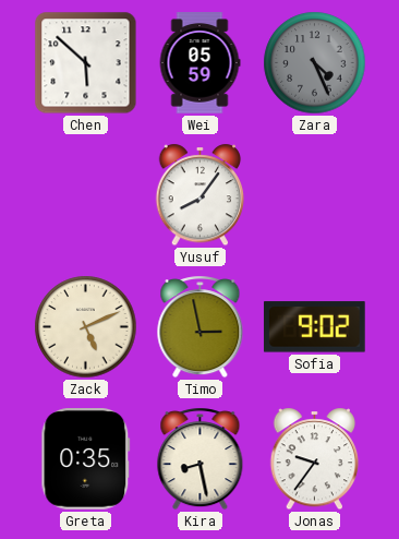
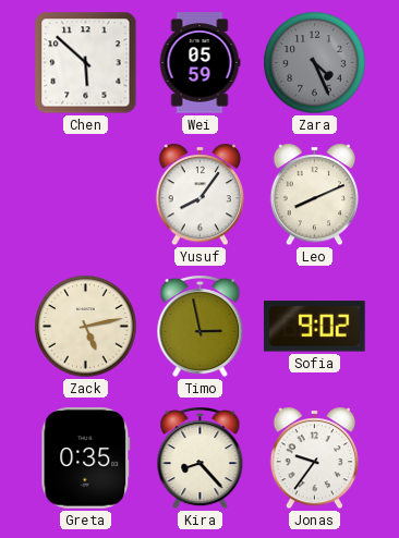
Leo: none -> 8:11
Zack: 5:11 -> 5:13
Kira: 8:28 -> 8:23
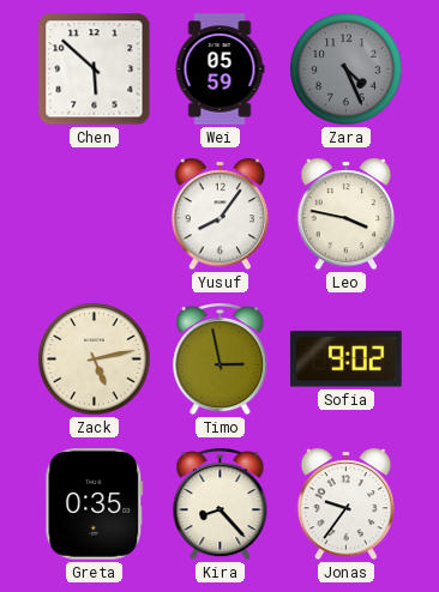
Leo: 8:11 -> 3:47
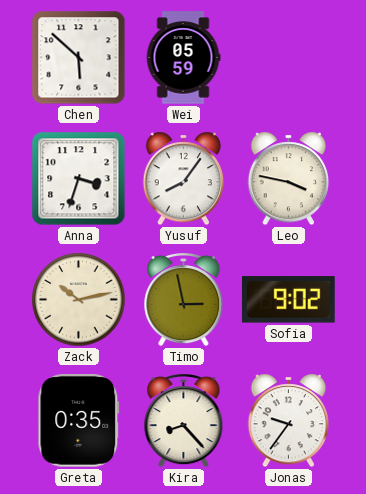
Zara: 4:26 -> none
Anna: none -> 3:33
Zack: 5:13 -> 10:13
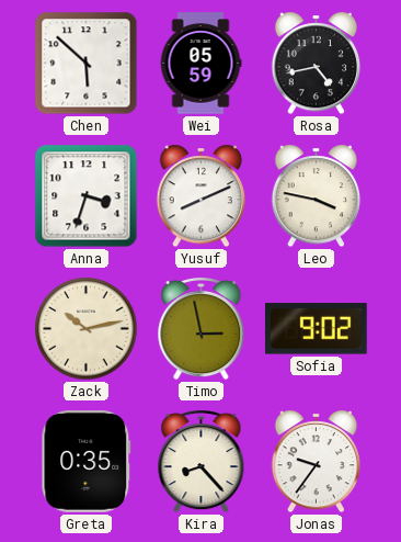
Rosa: none -> 4:43
Yusuf: 8:06 -> 8:11
